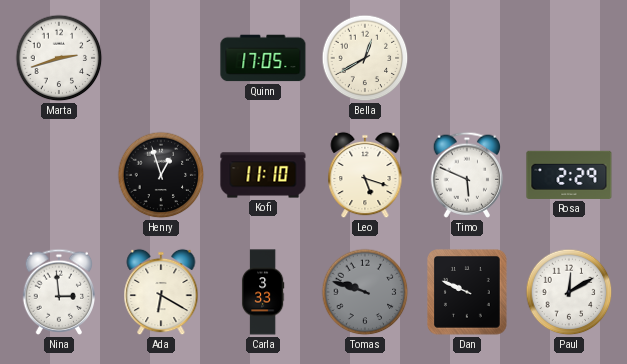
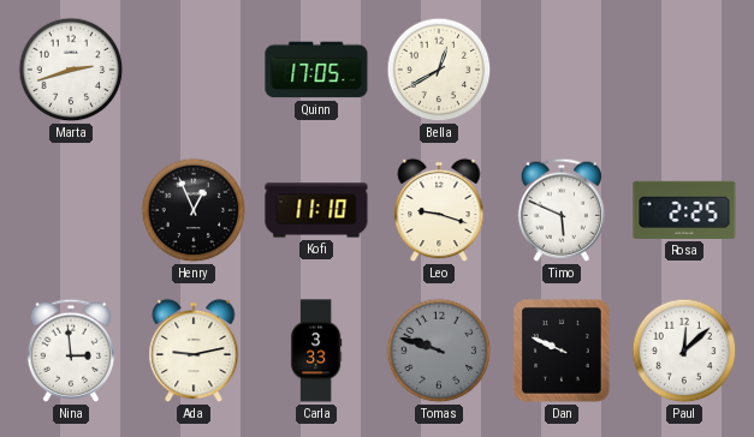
Henry: 12:57 -> 12:56
Leo: 5:18 -> 9:18
Rosa: 2:29 -> 2:25
Ada: 6:20 -> 9:13
Paul: 12:10 -> 12:08
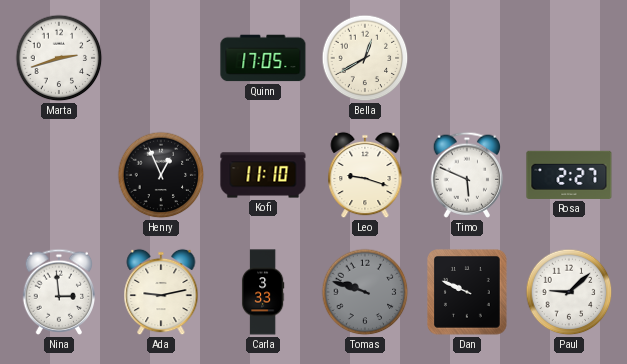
Rosa: 2:25 -> 2:27
Paul: 12:08 -> 9:08
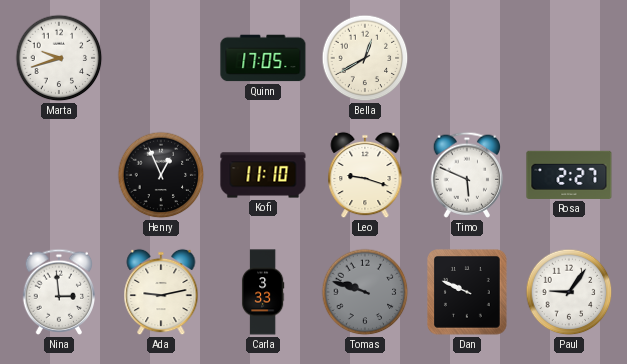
Marta: 2:42 -> 9:42
Paul: 9:08 -> 9:06
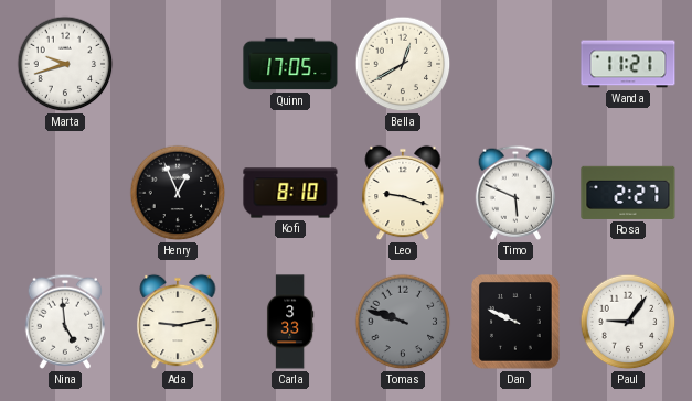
Wanda: none -> 11:21
Kofi: 11:10 -> 8:10
Nina: 2:59 -> 4:59
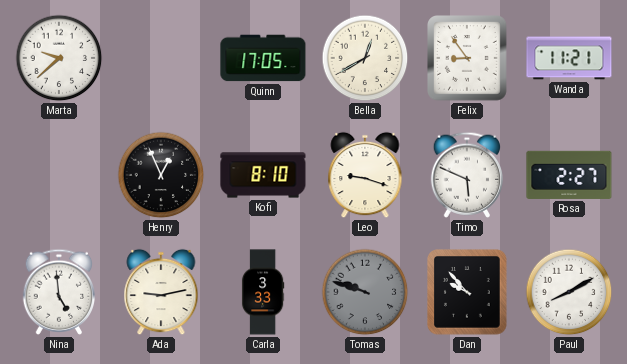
Marta: 9:42 -> 9:38
Felix: none -> 8:54
Dan: 9:49 -> 9:53
Paul: 9:06 -> 8:10
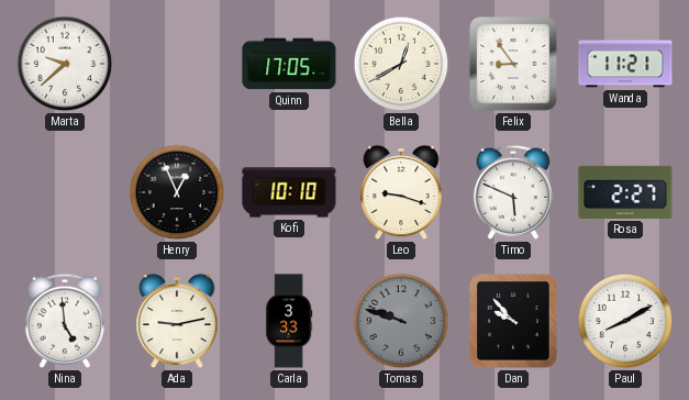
Kofi: 8:10 -> 10:10
